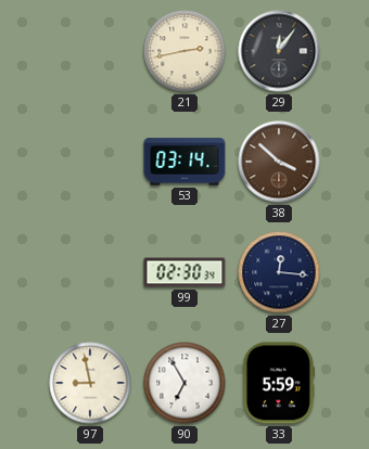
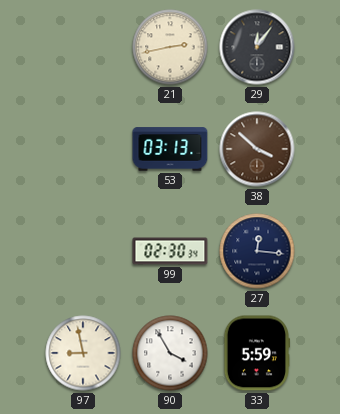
53: 03:14 -> 03:13
90: 6:55 -> 3:55
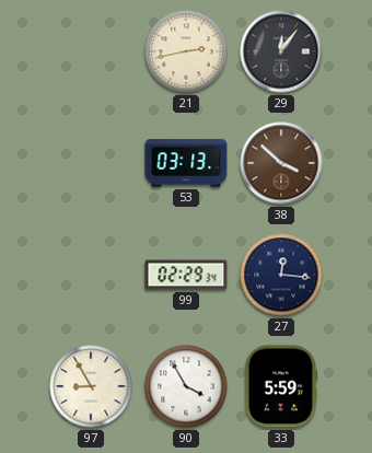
99: 02:30 -> 02:29
97: 8:58 -> 8:55
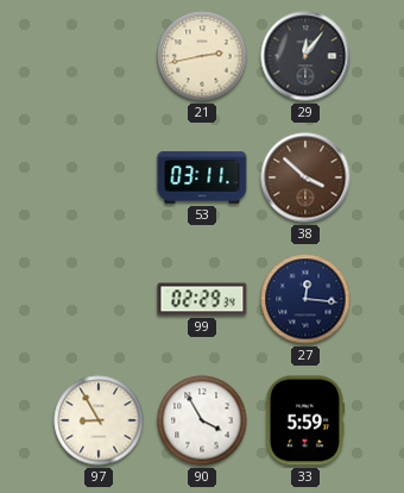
53: 03:13 -> 03:11
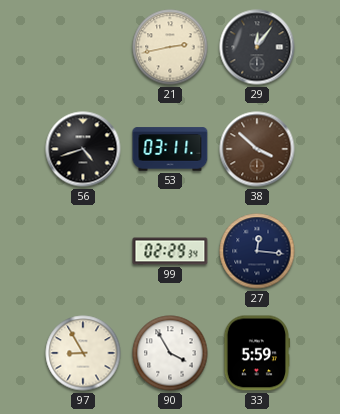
56: none -> 4:42
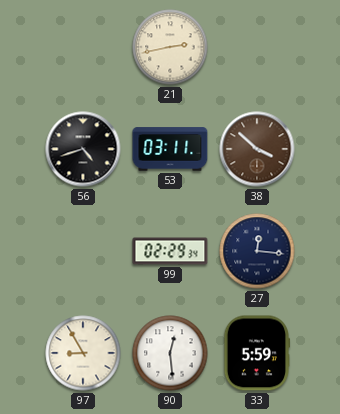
29: 12:06 -> none
90: 3:55 -> 12:29
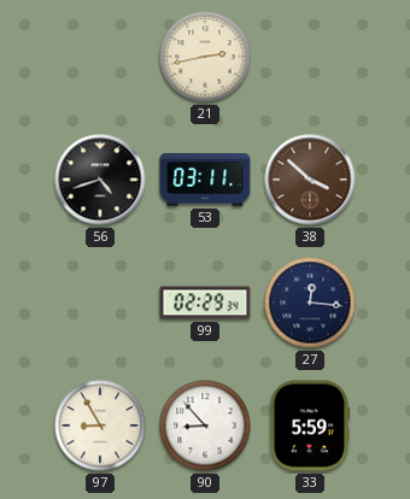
90: 12:29 -> 8:53
